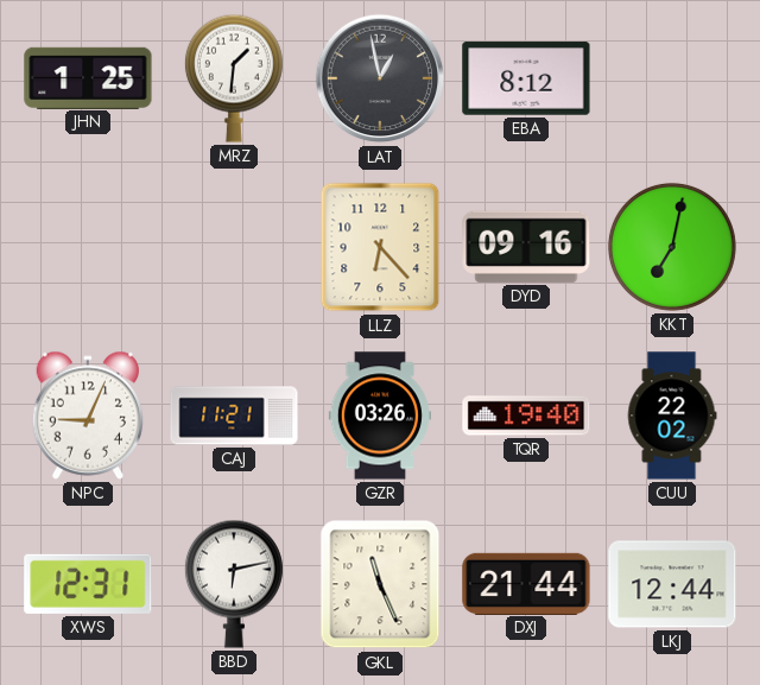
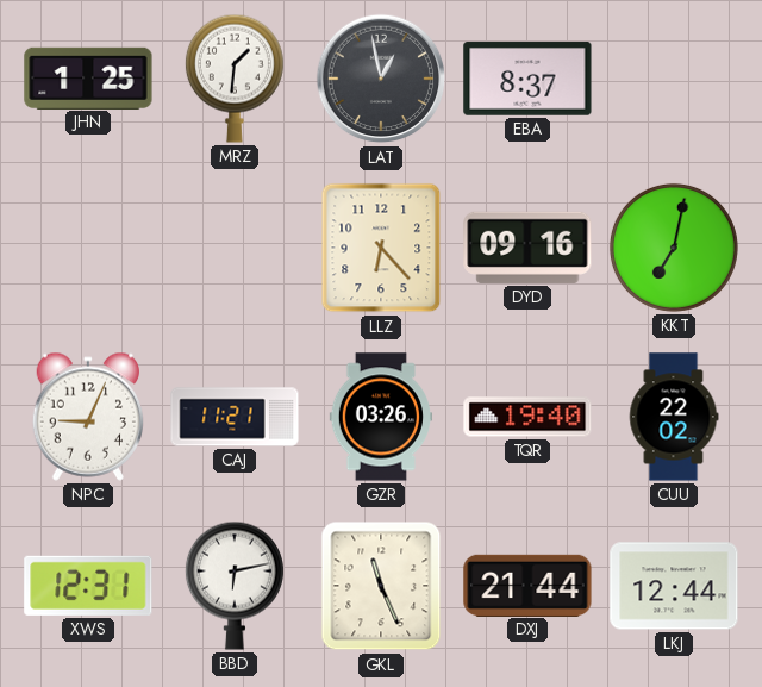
EBA: 8:12 -> 8:37
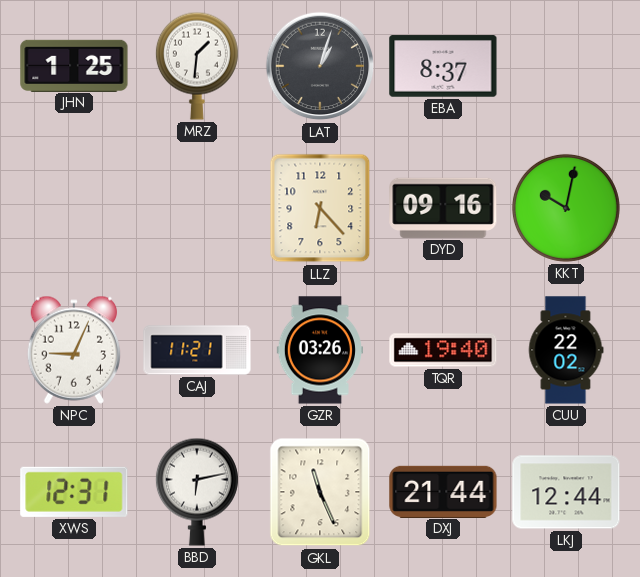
LAT: 12:58 -> 1:03
KKT: 7:02 -> 10:02
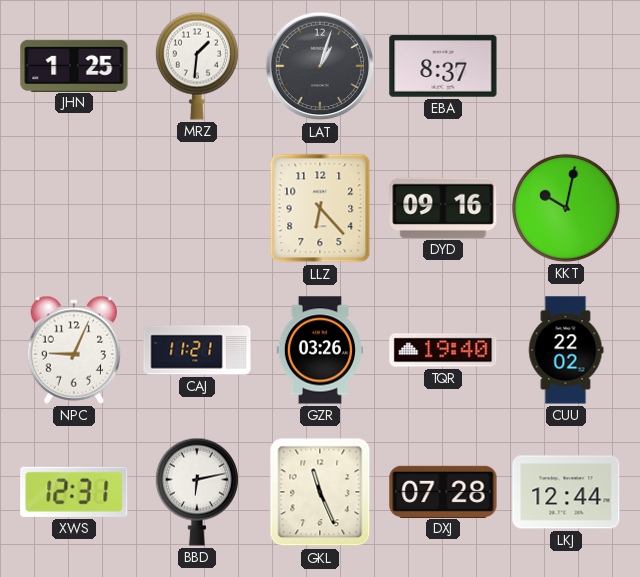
DXJ: 21:44 -> 07:28
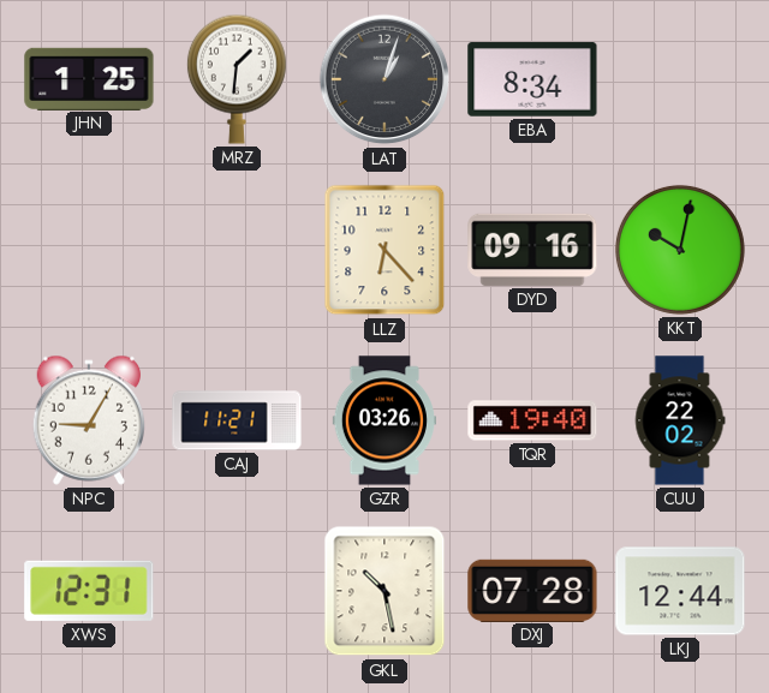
EBA: 8:37 -> 8:34
NPC: 9:04 -> 9:05
BBD: 6:13 -> none
GKL: 11:26 -> 10:28
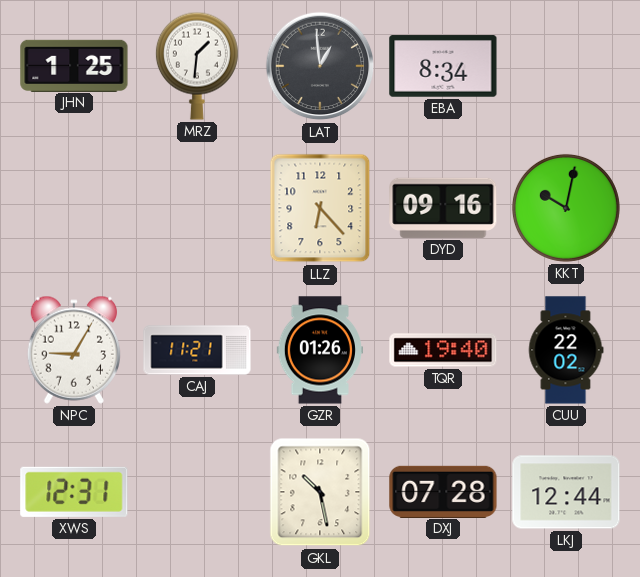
LAT: 1:03 -> 12:59
GZR: 03:26 -> 01:26
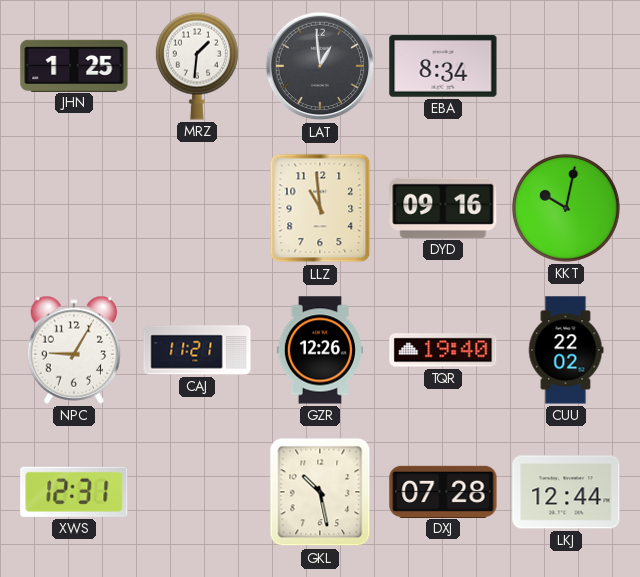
LLZ: 6:23 -> 10:59
GZR: 01:26 -> 12:26
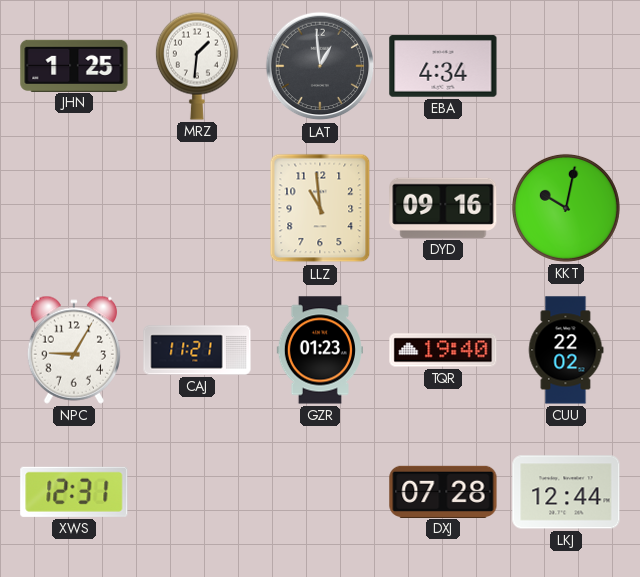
EBA: 8:34 -> 4:34
GZR: 12:26 -> 01:23
GKL: 10:28 -> none
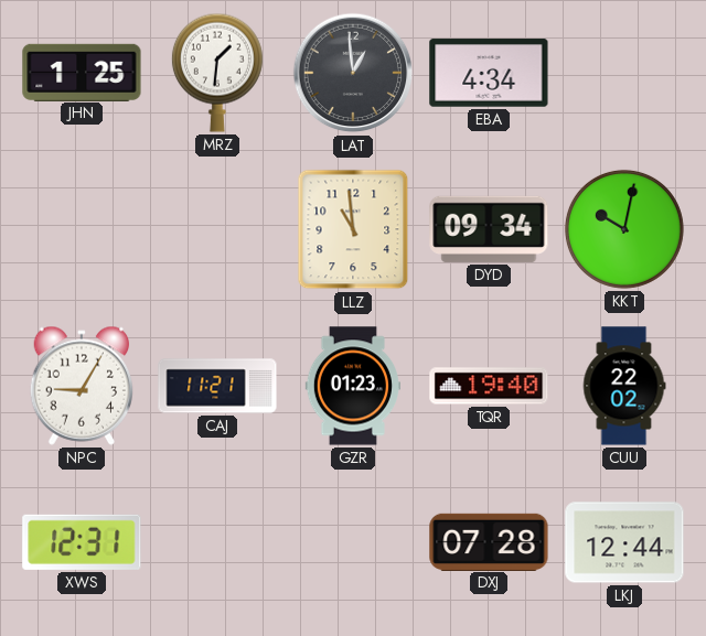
DYD: 09:16 -> 09:34
